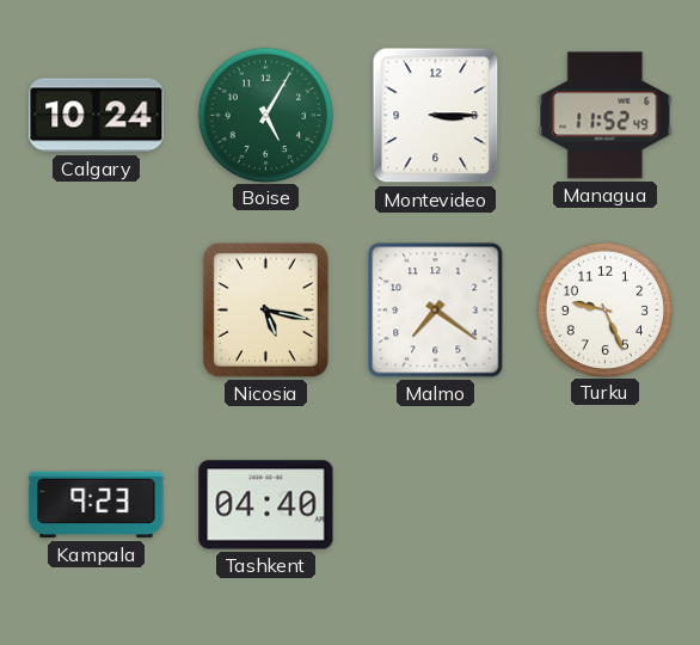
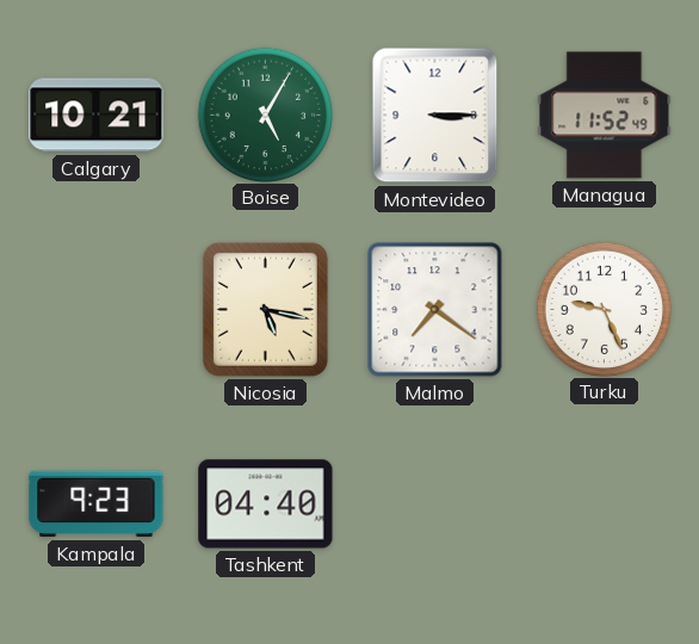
Calgary: 10:24 -> 10:21
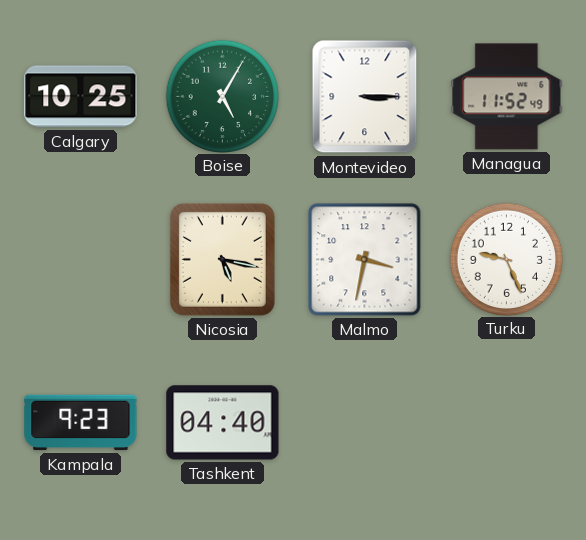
Calgary: 10:21 -> 10:25
Malmo: 7:21 -> 3:32
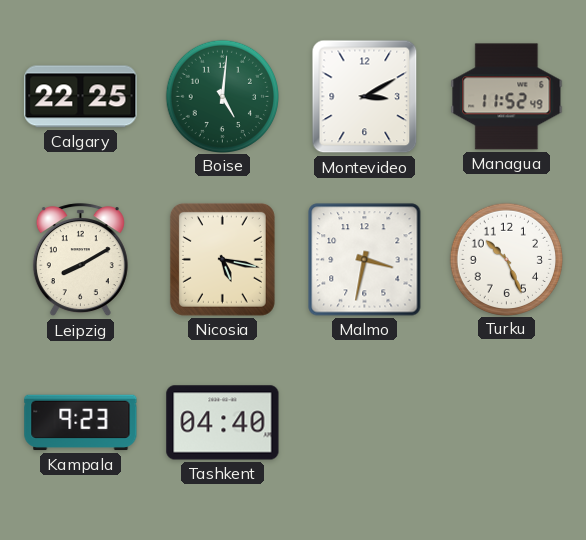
Calgary: 10:25 -> 22:25
Boise: 5:05 -> 5:01
Montevideo: 3:15 -> 3:10
Leipzig: none -> 8:10
Turku: 9:26 -> 10:26
